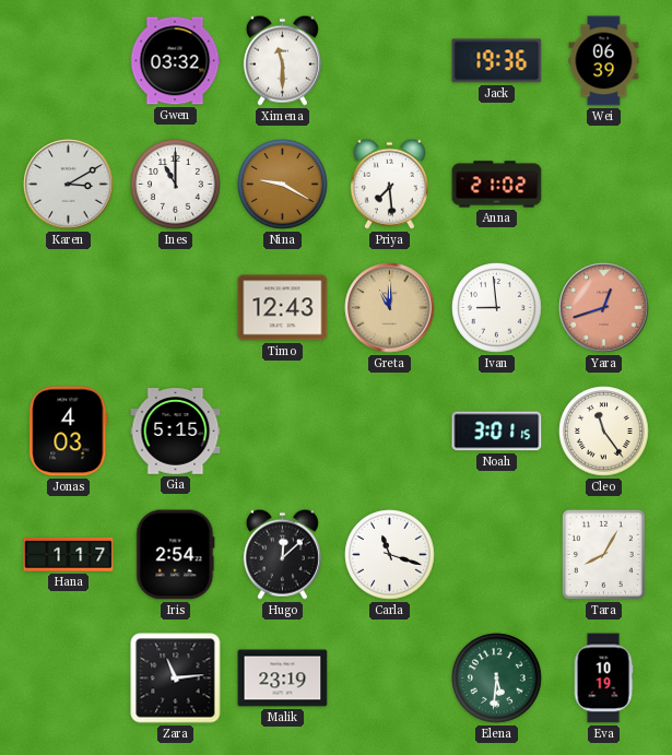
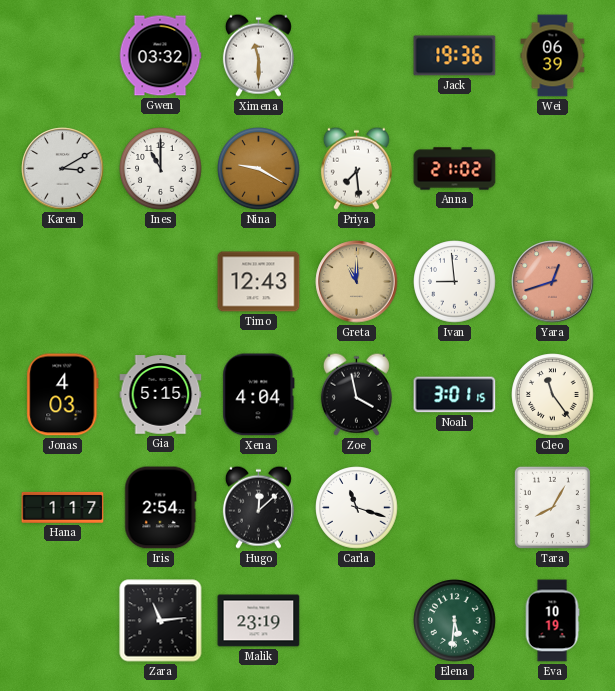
Xena: none -> 4:04
Zoe: none -> 3:58
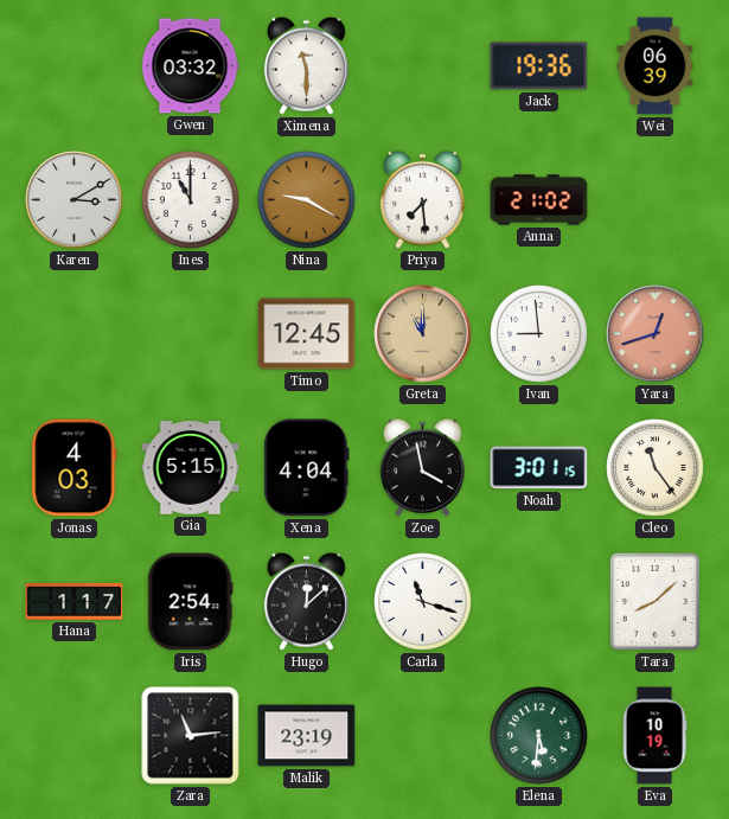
Timo: 12:43 -> 12:45
Tara: 8:05 -> 8:08
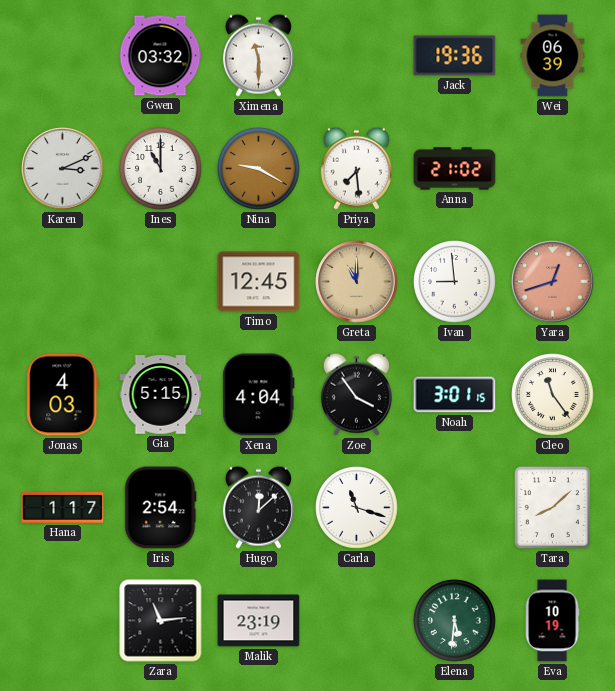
Karen: 3:10 -> 3:11
Zoe: 3:58 -> 3:54
